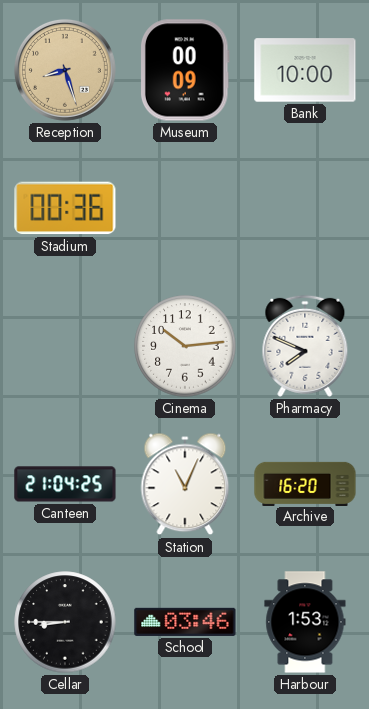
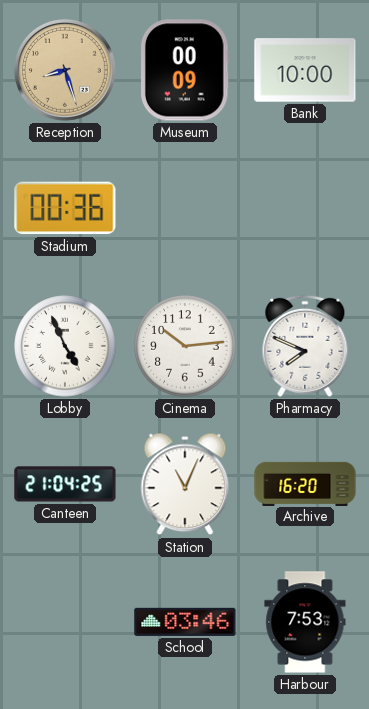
Lobby: none -> 4:56
Cellar: 8:45 -> none
Harbour: 1:53 -> 7:53
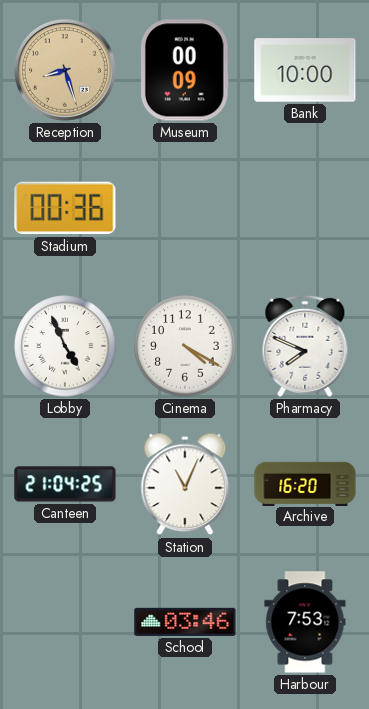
Cinema: 10:14 -> 4:20
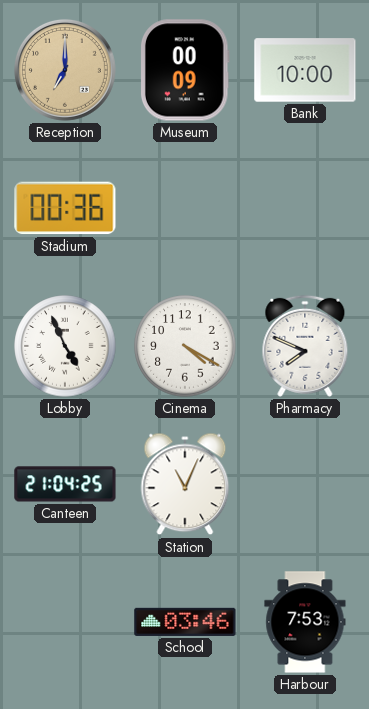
Reception: 8:27 -> 7:00
Archive: 16:20 -> none
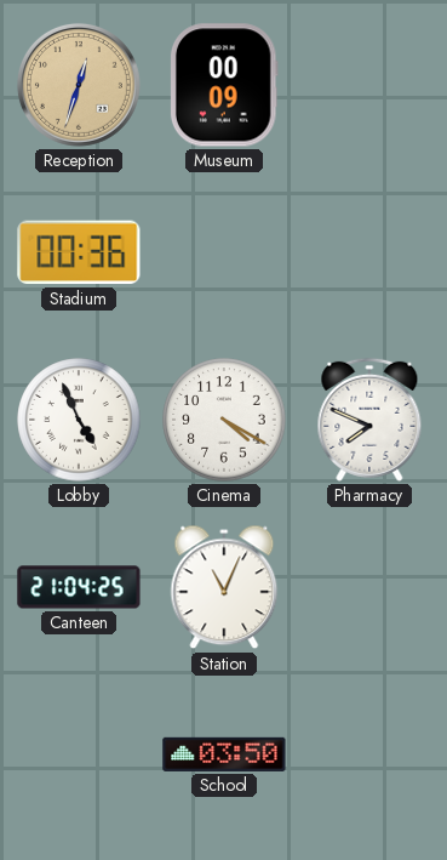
Reception: 7:00 -> 12:33
Bank: 10:00 -> none
School: 03:46 -> 03:50
Harbour: 7:53 -> none
